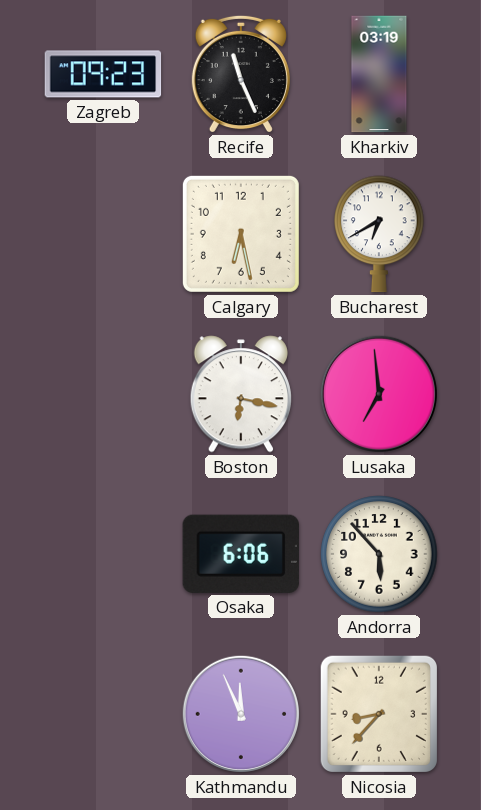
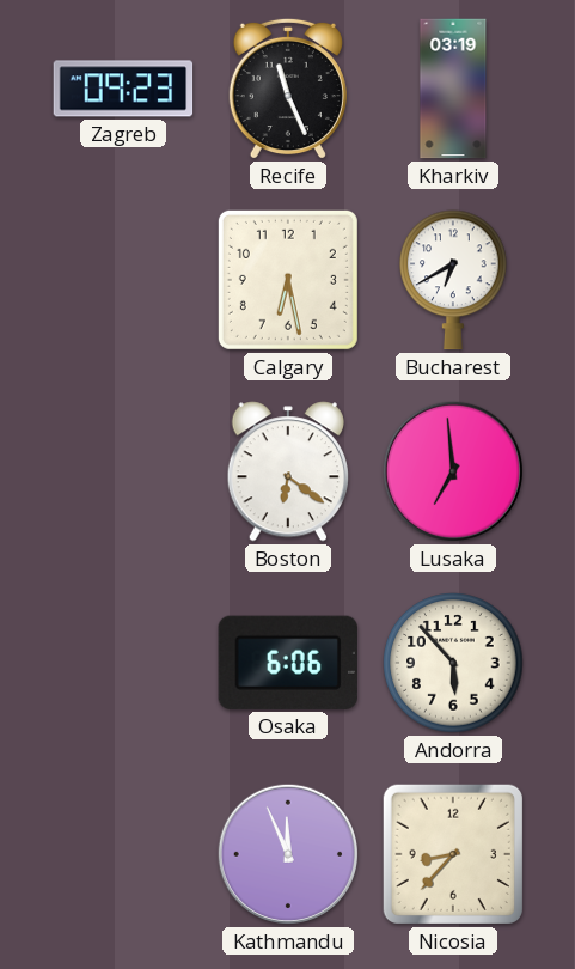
Boston: 6:17 -> 6:21
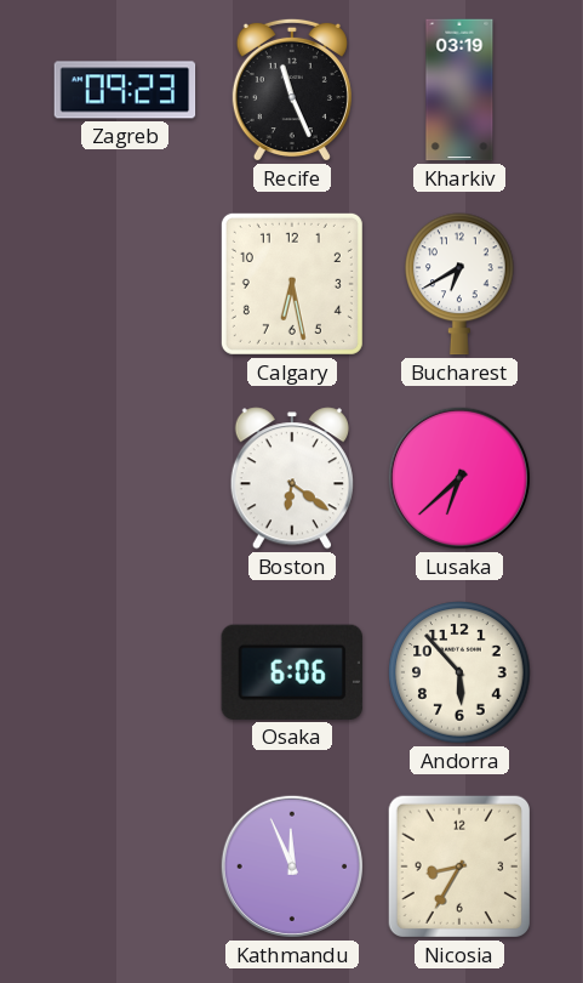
Lusaka: 6:59 -> 6:38
Nicosia: 8:37 -> 8:35
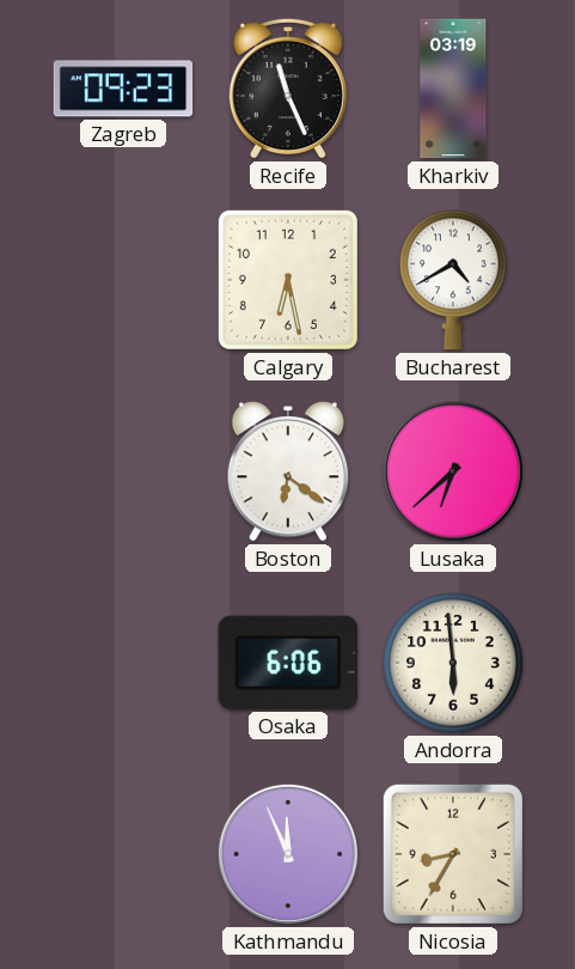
Bucharest: 6:40 -> 4:40
Andorra: 5:53 -> 5:59
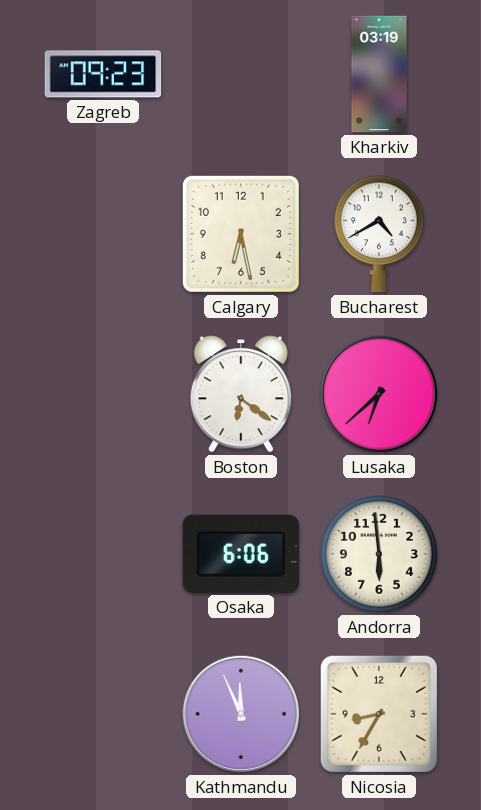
Recife: 11:26 -> none
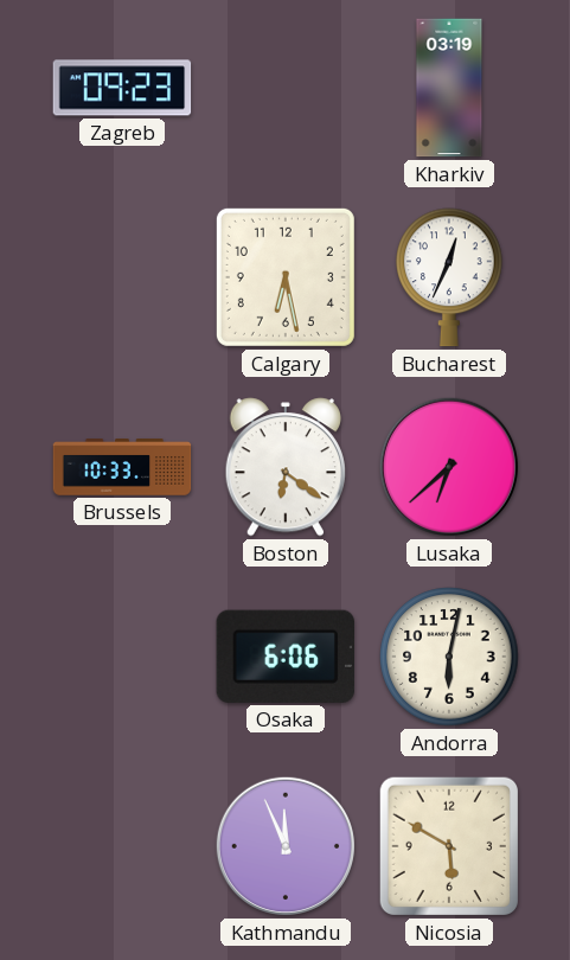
Bucharest: 4:40 -> 12:34
Brussels: none -> 10:33
Andorra: 5:59 -> 6:02
Nicosia: 8:35 -> 5:50
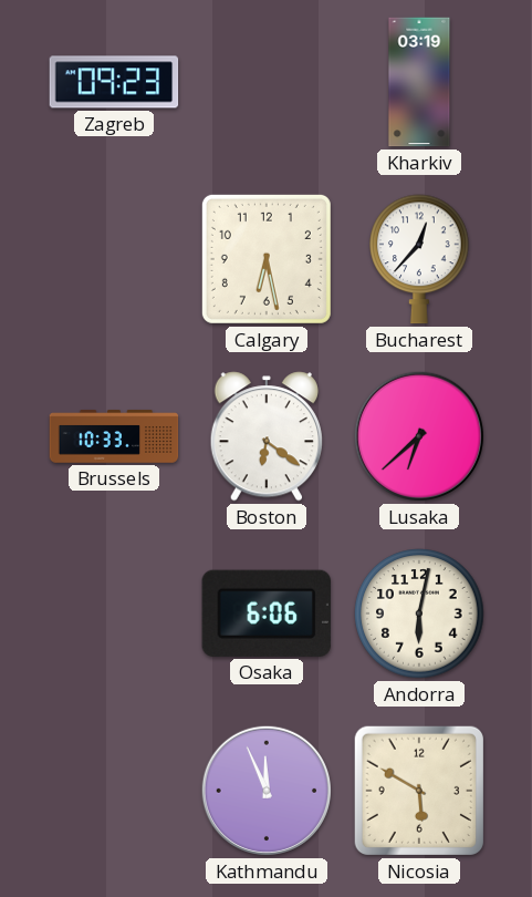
Bucharest: 12:34 -> 12:37
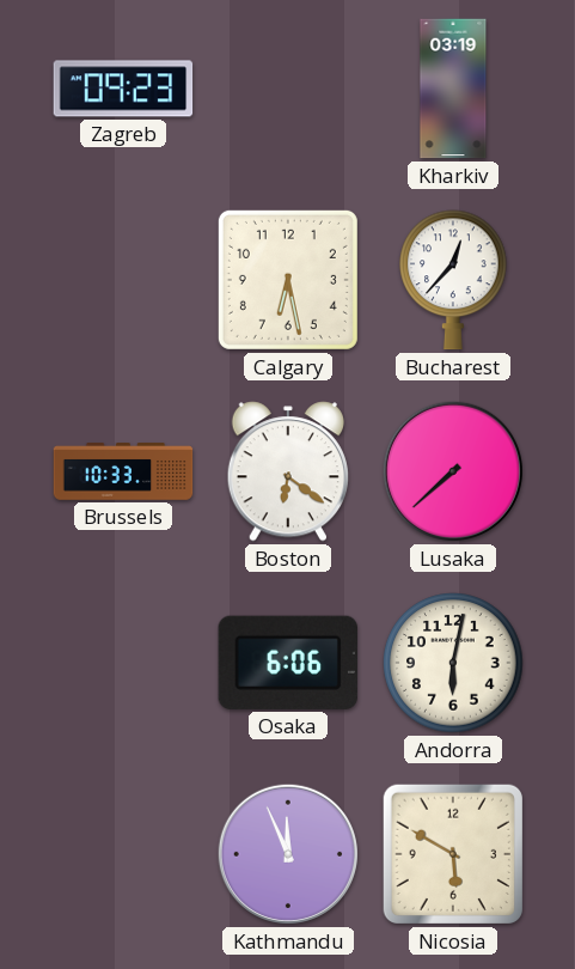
Lusaka: 6:38 -> 7:38
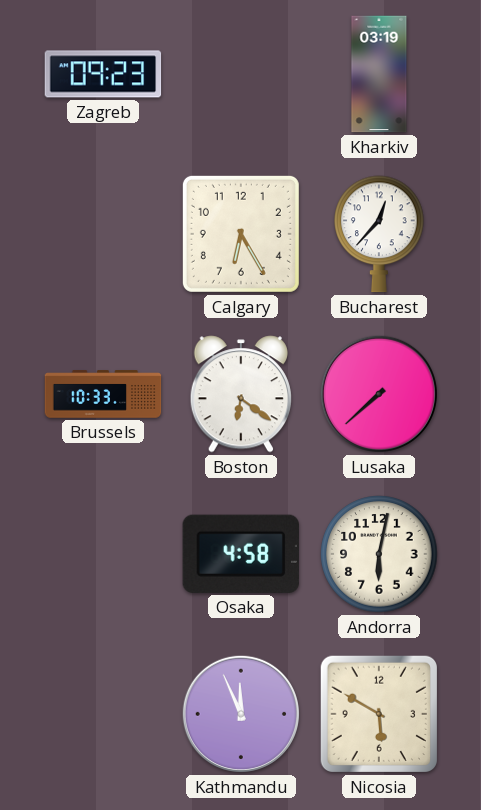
Calgary: 6:28 -> 6:25
Osaka: 6:06 -> 4:58
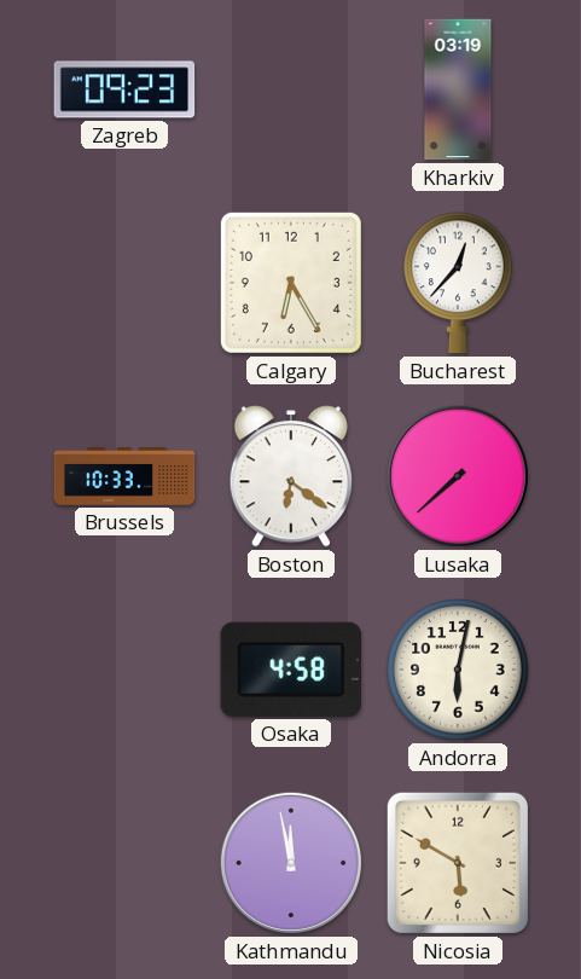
Kathmandu: 11:56 -> 11:58
